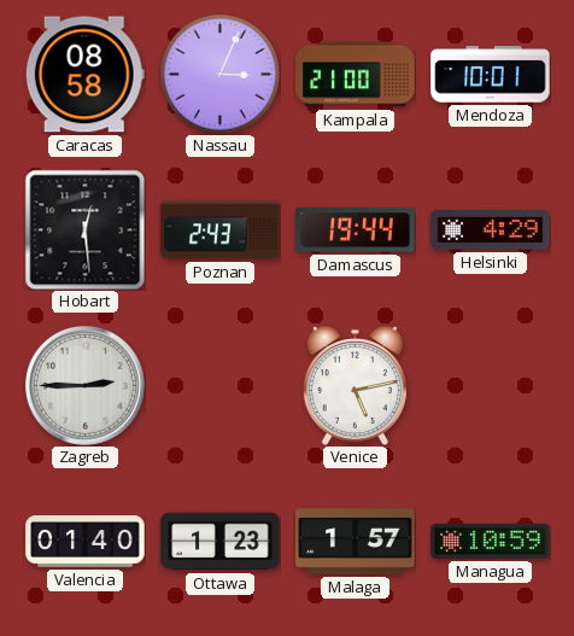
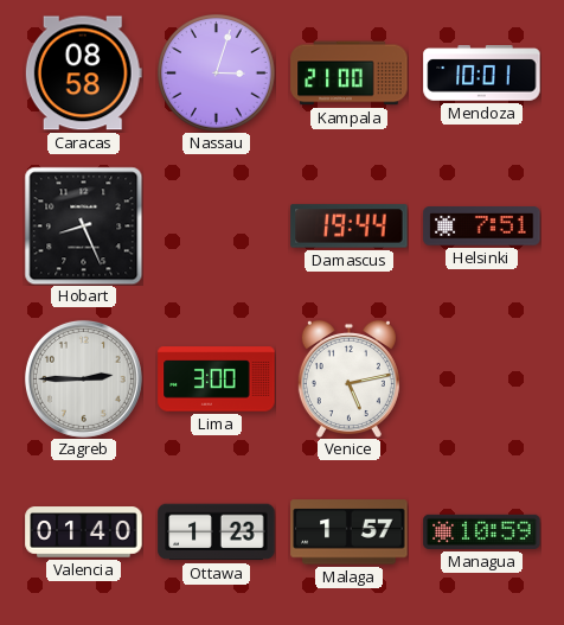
Nassau: 3:04 -> 3:03
Hobart: 12:29 -> 8:26
Poznan: 2:43 -> none
Helsinki: 4:29 -> 7:51
Lima: none -> 3:00
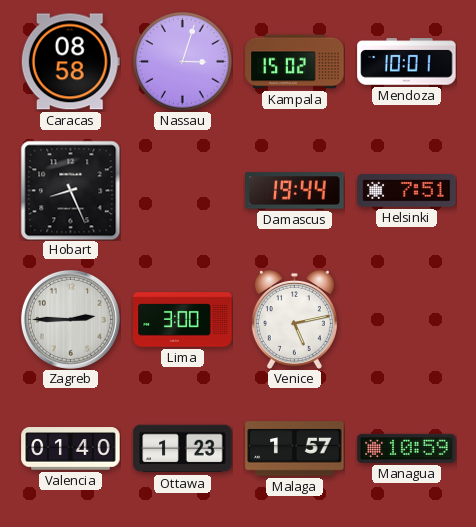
Kampala: 21:00 -> 15:02
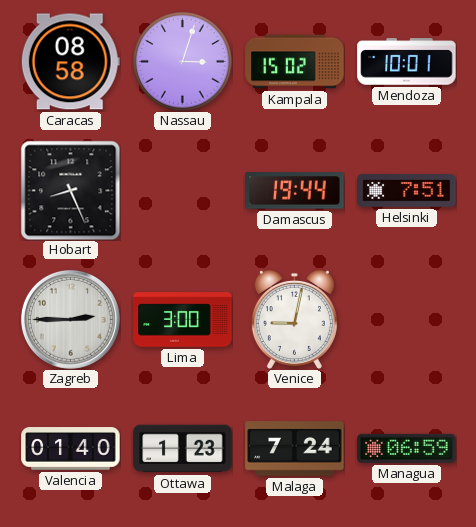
Venice: 5:13 -> 9:02
Malaga: 1:57 -> 7:24
Managua: 10:59 -> 06:59
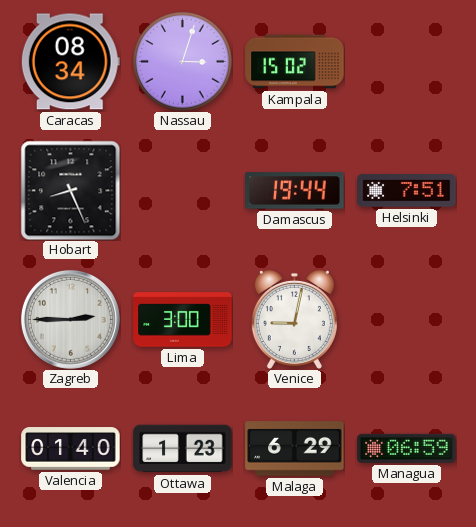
Caracas: 08:58 -> 08:34
Mendoza: 10:01 -> none
Malaga: 7:24 -> 6:29
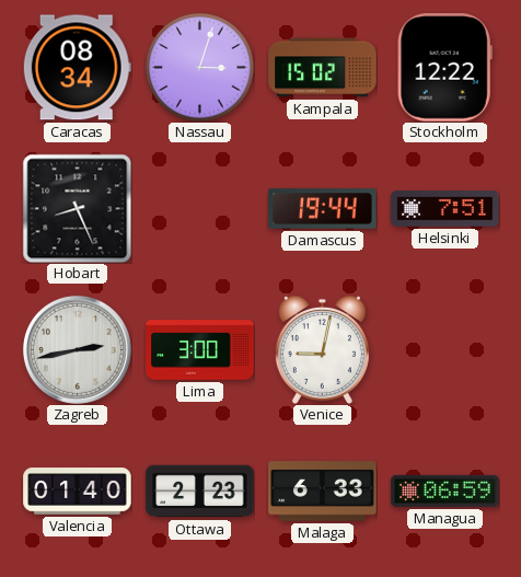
Stockholm: none -> 12:22
Zagreb: 2:45 -> 2:43
Ottawa: 1:23 -> 2:23
Malaga: 6:29 -> 6:33
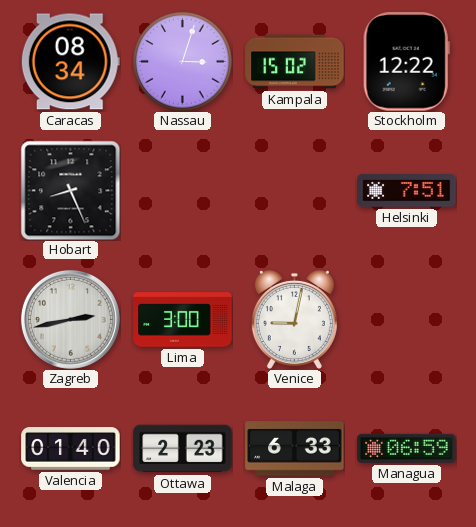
Damascus: 19:44 -> none
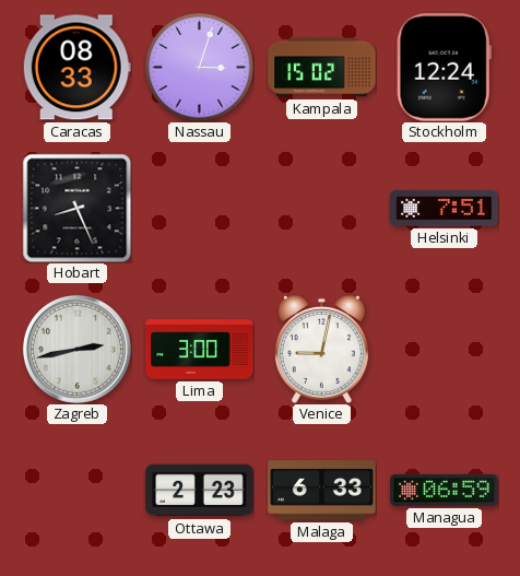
Caracas: 08:34 -> 08:33
Stockholm: 12:22 -> 12:24
Valencia: 01:40 -> none
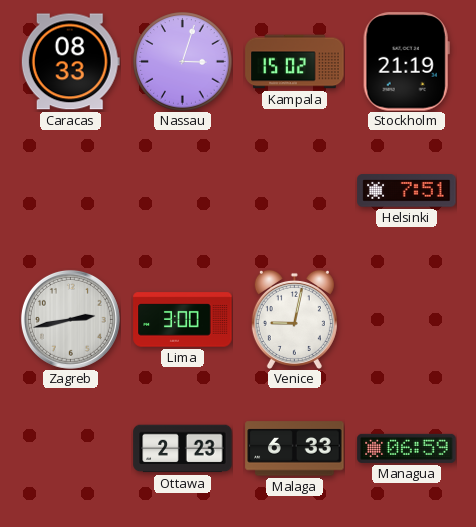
Stockholm: 12:24 -> 21:19
Hobart: 8:26 -> none
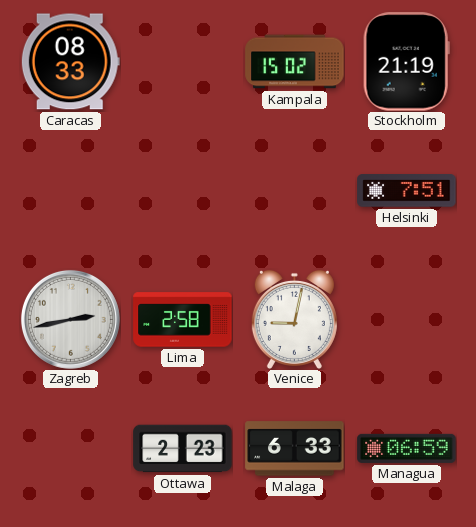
Nassau: 3:03 -> none
Lima: 3:00 -> 2:58
